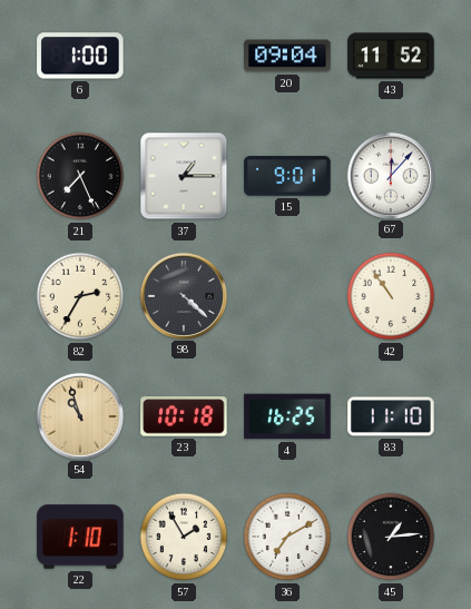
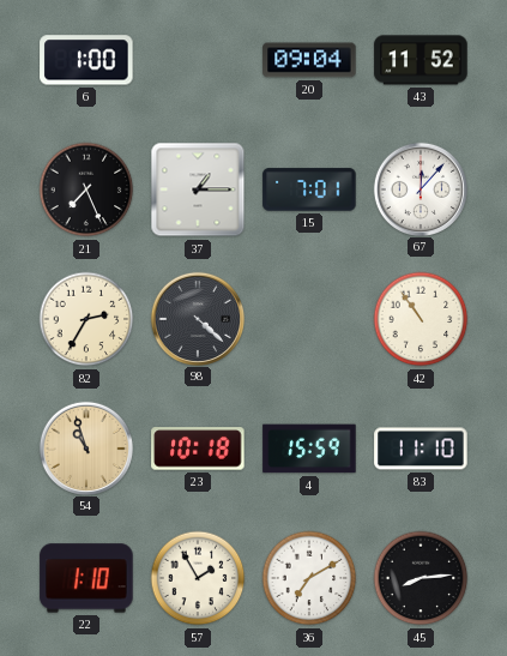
15: 9:01 -> 7:01
4: 16:25 -> 15:59
45: 1:14 -> 8:14
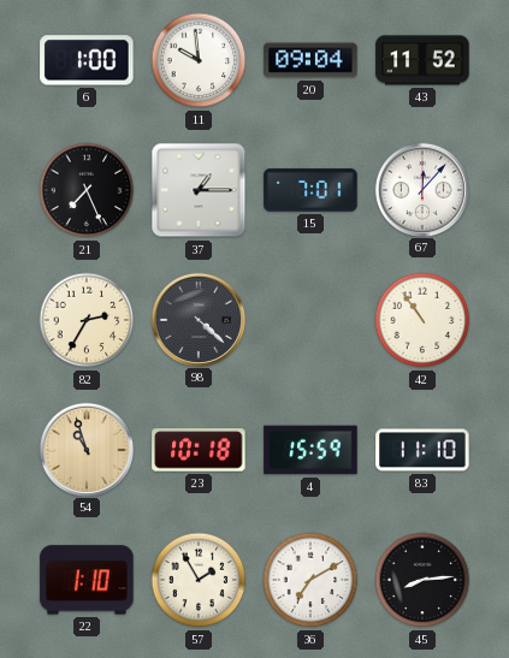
11: none -> 9:59
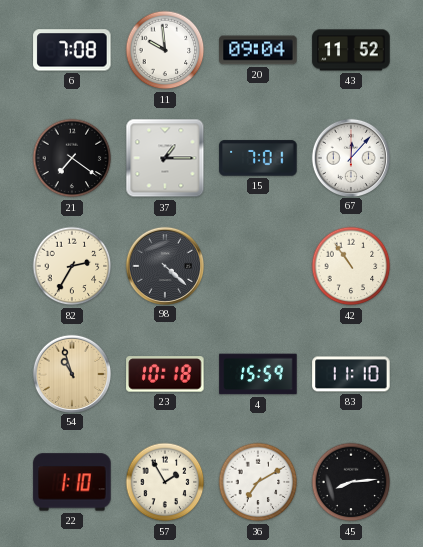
6: 1:00 -> 7:08
21: 7:26 -> 7:21
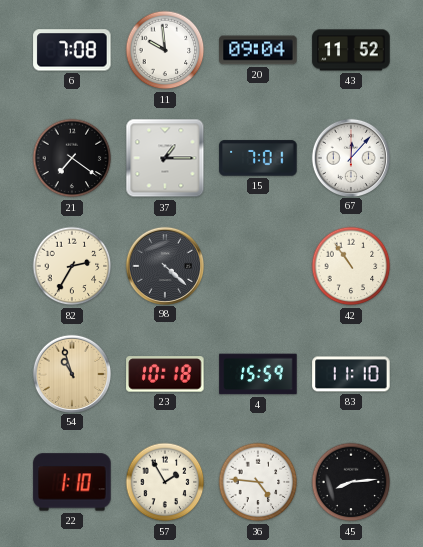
36: 7:10 -> 4:46
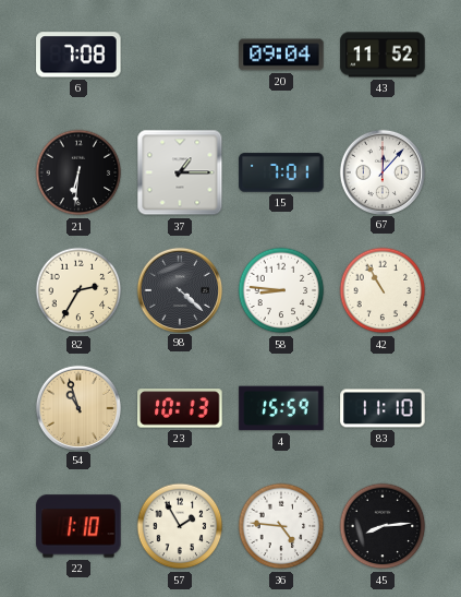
11: 9:59 -> none
21: 7:21 -> 6:31
58: none -> 8:46
42: 10:54 -> 10:55
23: 10:18 -> 10:13
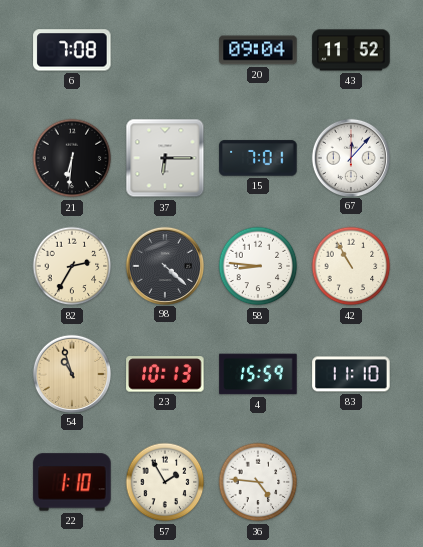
37: 1:15 -> 6:15
45: 8:14 -> none
